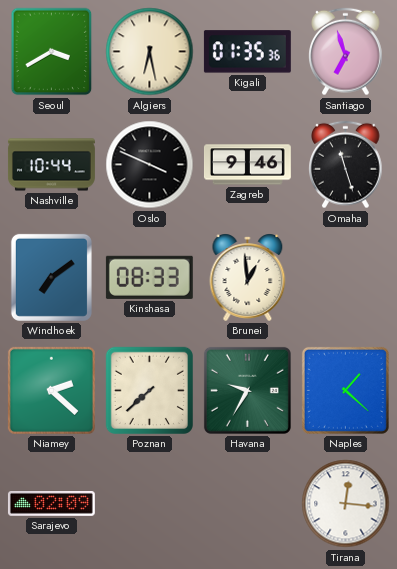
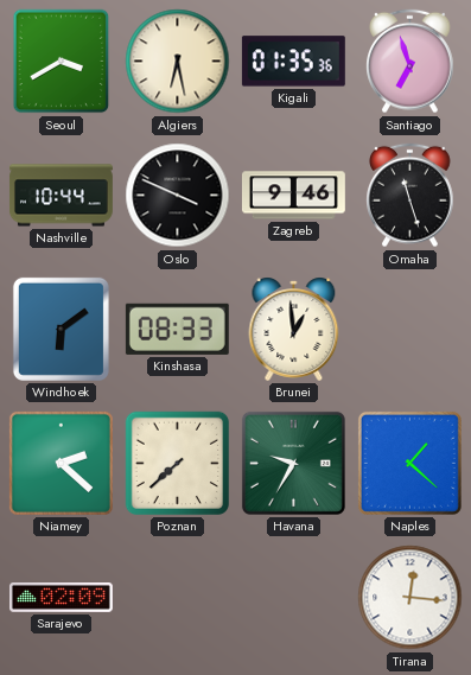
Windhoek: 7:09 -> 6:09
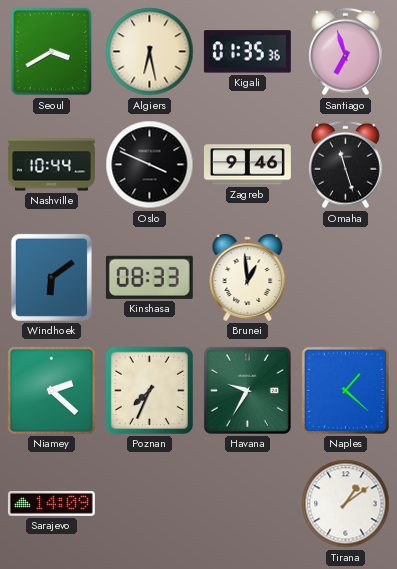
Poznan: 7:38 -> 7:34
Sarajevo: 02:09 -> 14:09
Tirana: 12:16 -> 1:09
